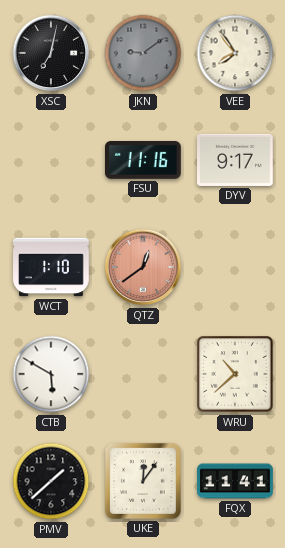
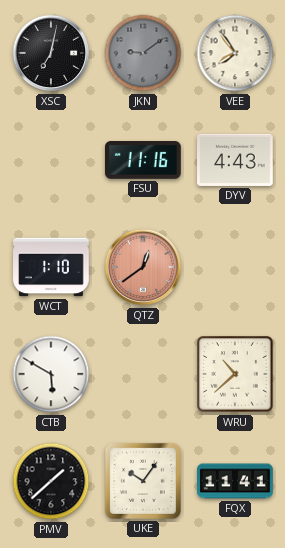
DYV: 9:17 -> 4:43
UKE: 12:06 -> 10:06
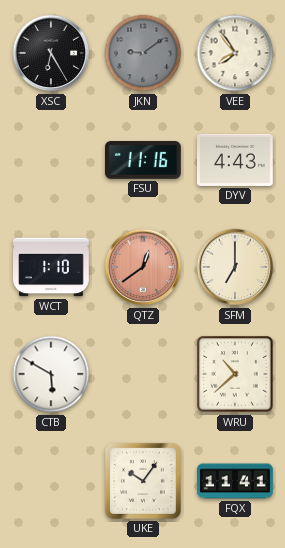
XSC: 7:02 -> 6:25
SFM: none -> 7:00
PMV: 1:38 -> none
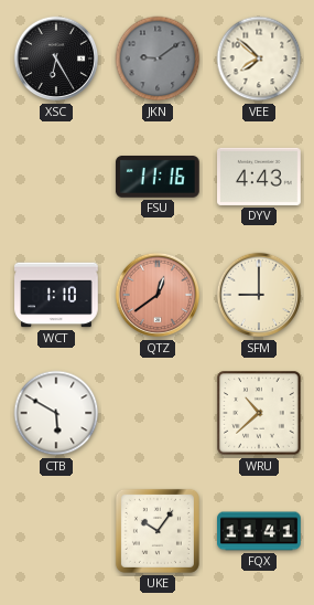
VEE: 7:54 -> 7:52
SFM: 7:00 -> 9:00
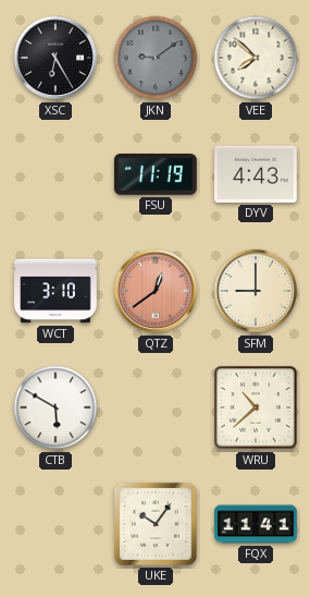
FSU: 11:16 -> 11:19
WCT: 1:10 -> 3:10
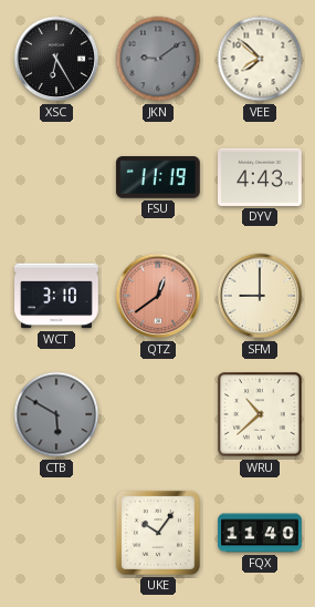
CTB dial: white -> grey
FQX: 11:41 -> 11:40
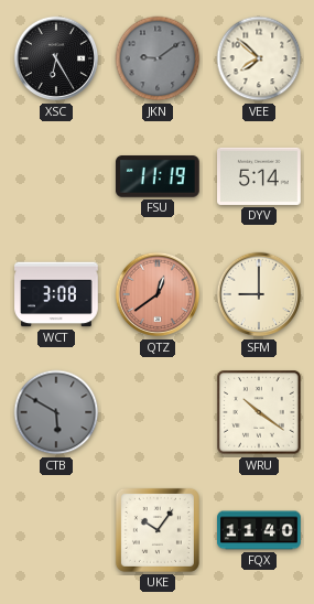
DYV: 4:43 -> 5:14
WCT: 3:10 -> 3:08
WRU: 10:38 -> 10:21
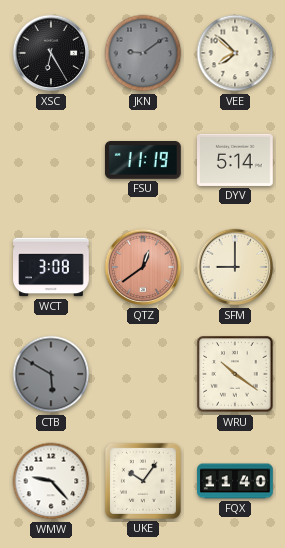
WMW: none -> 9:23
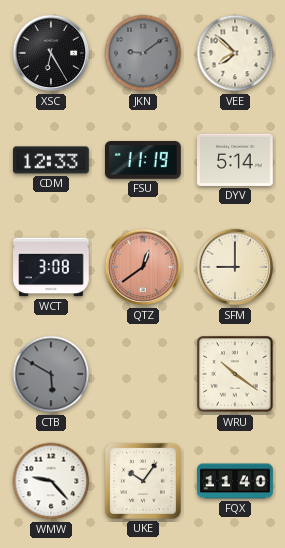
CDM: none -> 12:33
